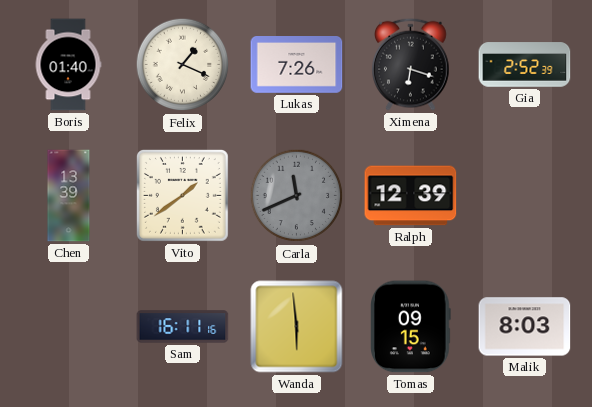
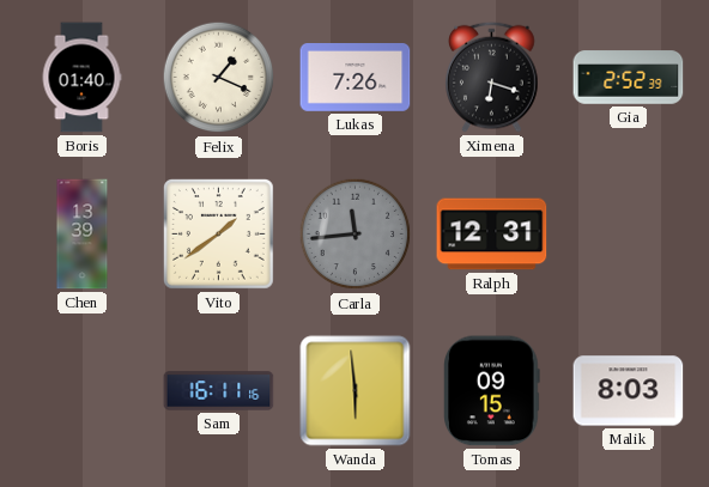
Carla: 11:41 -> 11:44
Ralph: 12:39 -> 12:31
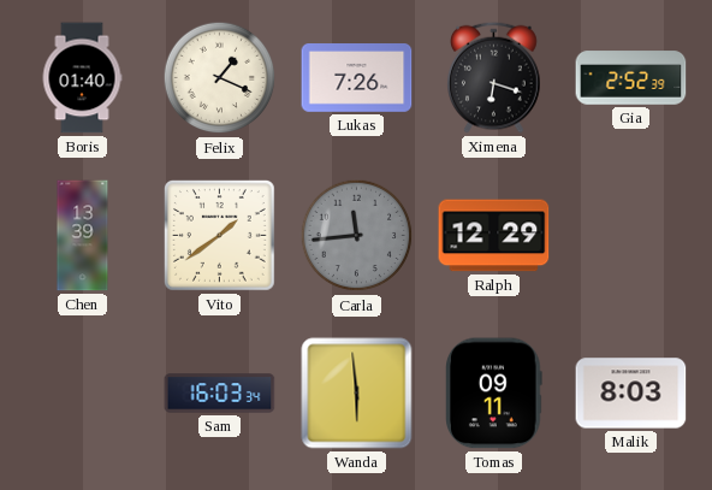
Ralph: 12:31 -> 12:29
Sam: 16:11 -> 16:03
Tomas: 09:15 -> 09:11
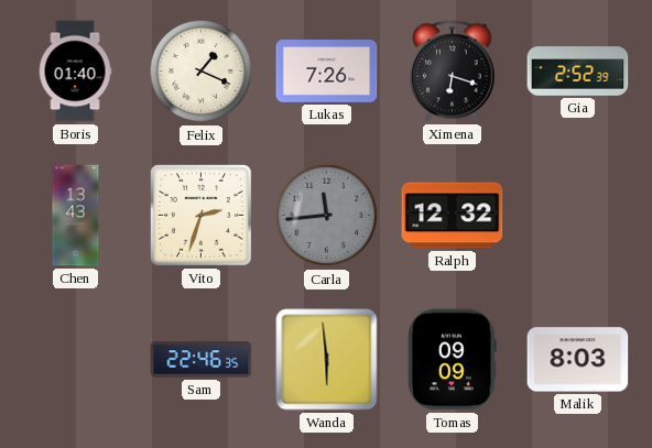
Chen: 13:39 -> 13:43
Vito: 1:39 -> 2:33
Ralph: 12:29 -> 12:32
Sam: 16:03 -> 22:46
Tomas: 09:11 -> 09:09
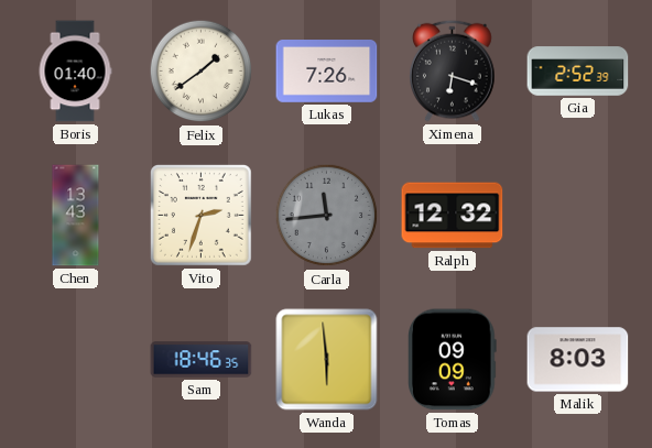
Felix: 1:19 -> 1:39
Sam: 22:46 -> 18:46
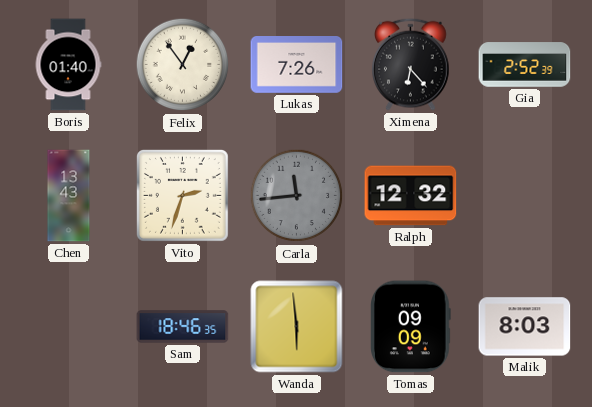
Felix: 1:39 -> 12:54
Ximena: 6:18 -> 6:23
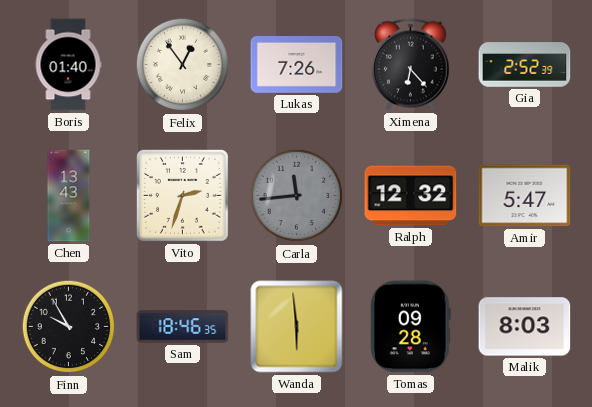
Amir: none -> 5:47
Finn: none -> 9:55
Tomas: 09:09 -> 09:28
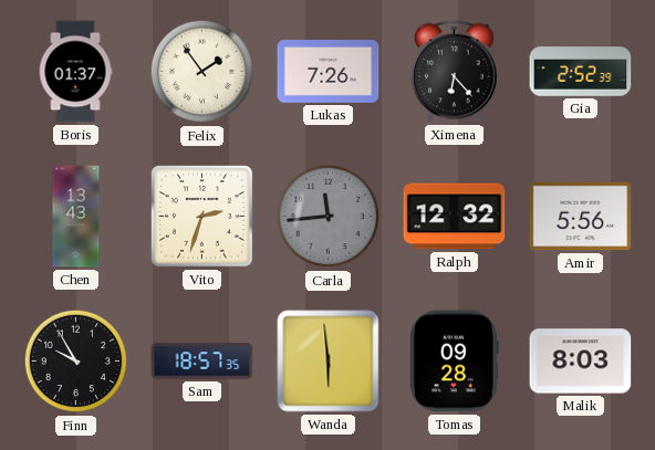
Boris: 01:40 -> 01:37
Felix: 12:54 -> 1:54
Amir: 5:47 -> 5:56
Sam: 18:46 -> 18:57
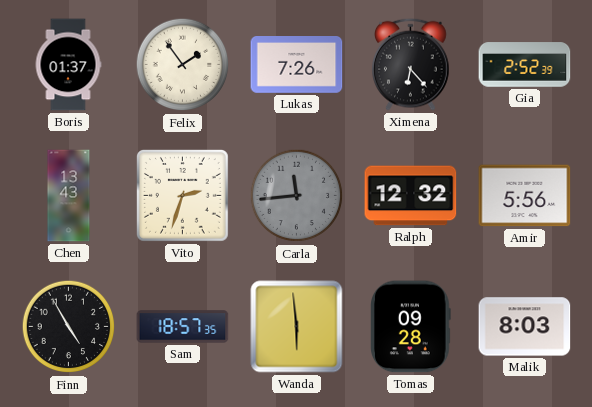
Finn: 9:55 -> 4:55
